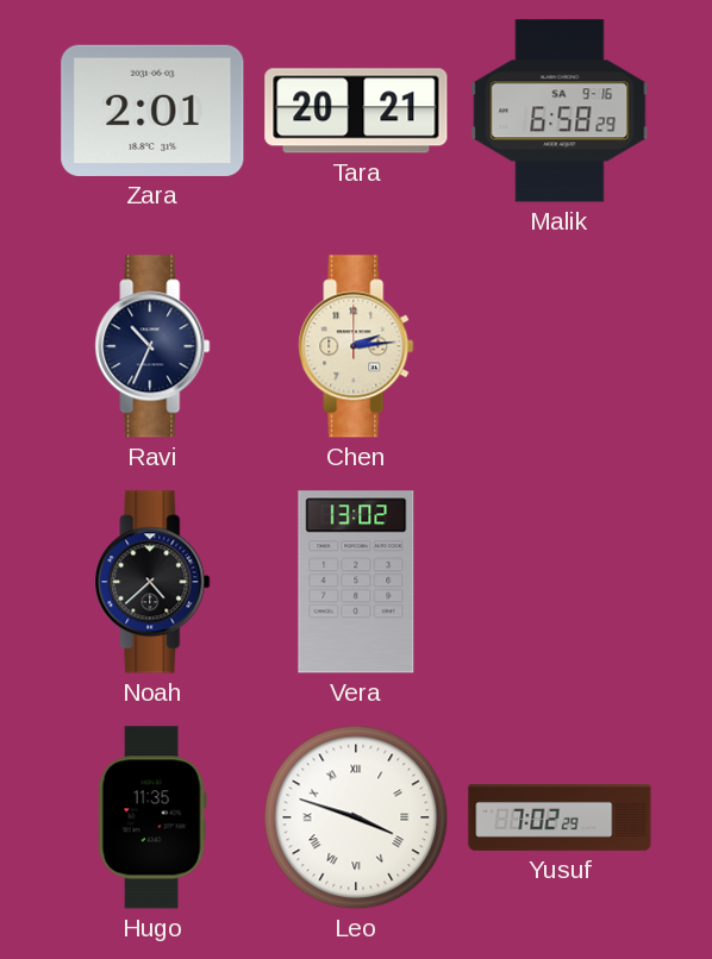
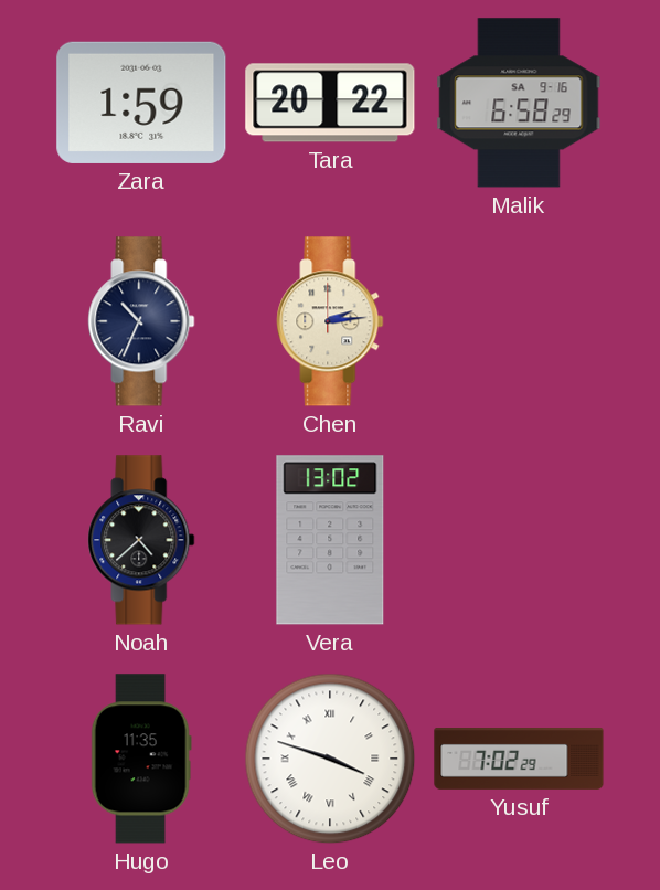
Zara: 2:01 -> 1:59
Tara: 20:21 -> 20:22
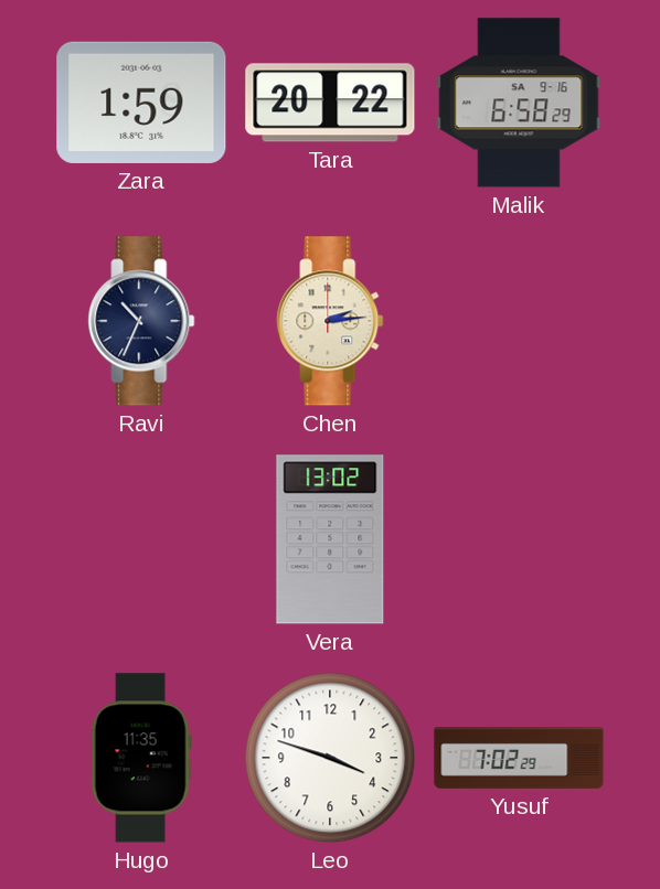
Noah: 4:38 -> none
Leo numerals: Roman -> Arabic
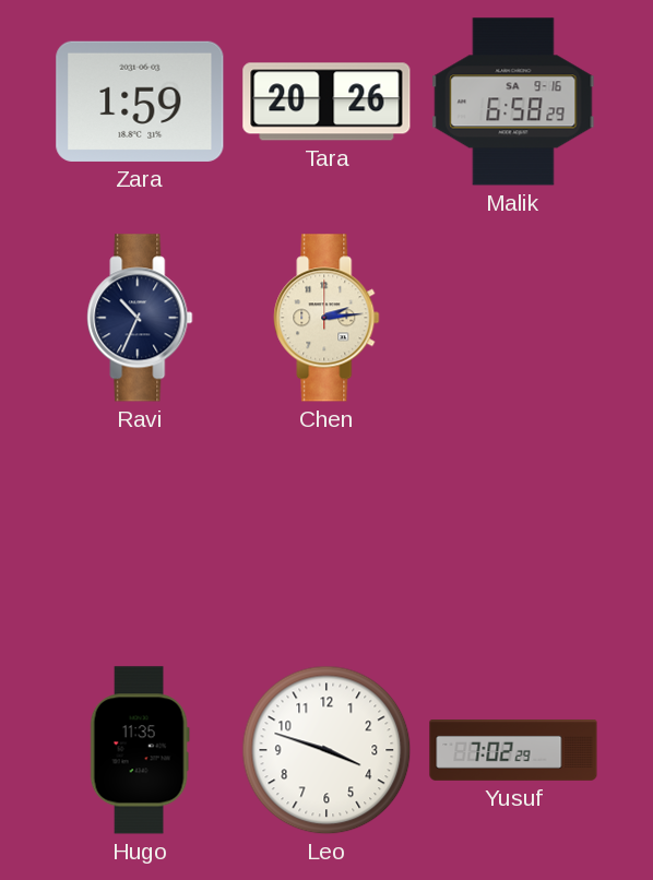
Tara: 20:22 -> 20:26
Vera: 13:02 -> none
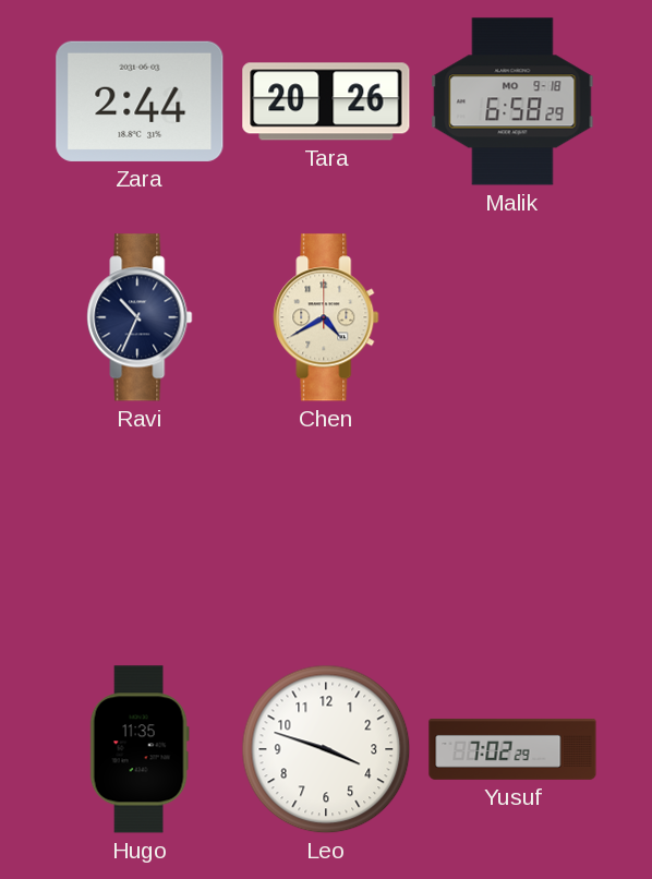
Zara: 1:59 -> 2:44
Malik date: SA 9-16 -> MO 9-18
Chen: 2:14 -> 4:40
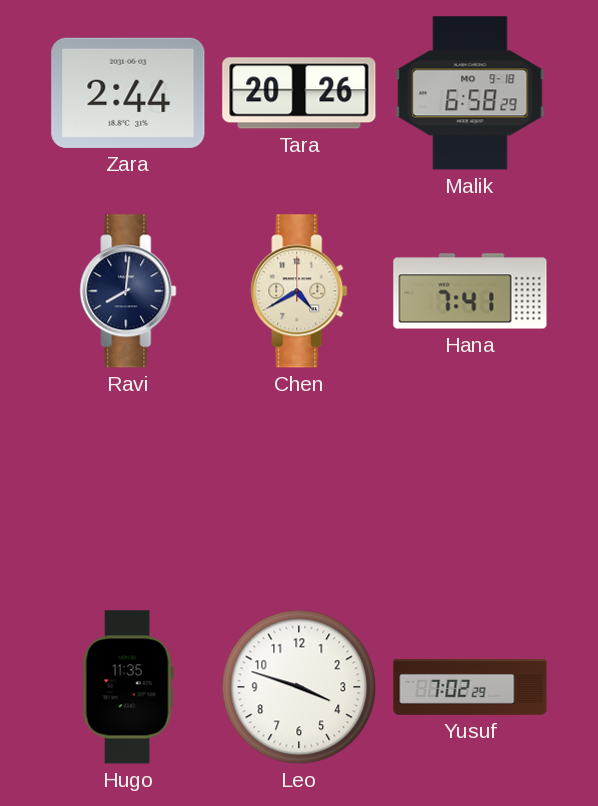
Ravi: 10:34 -> 8:01
Hana: none -> 7:41
